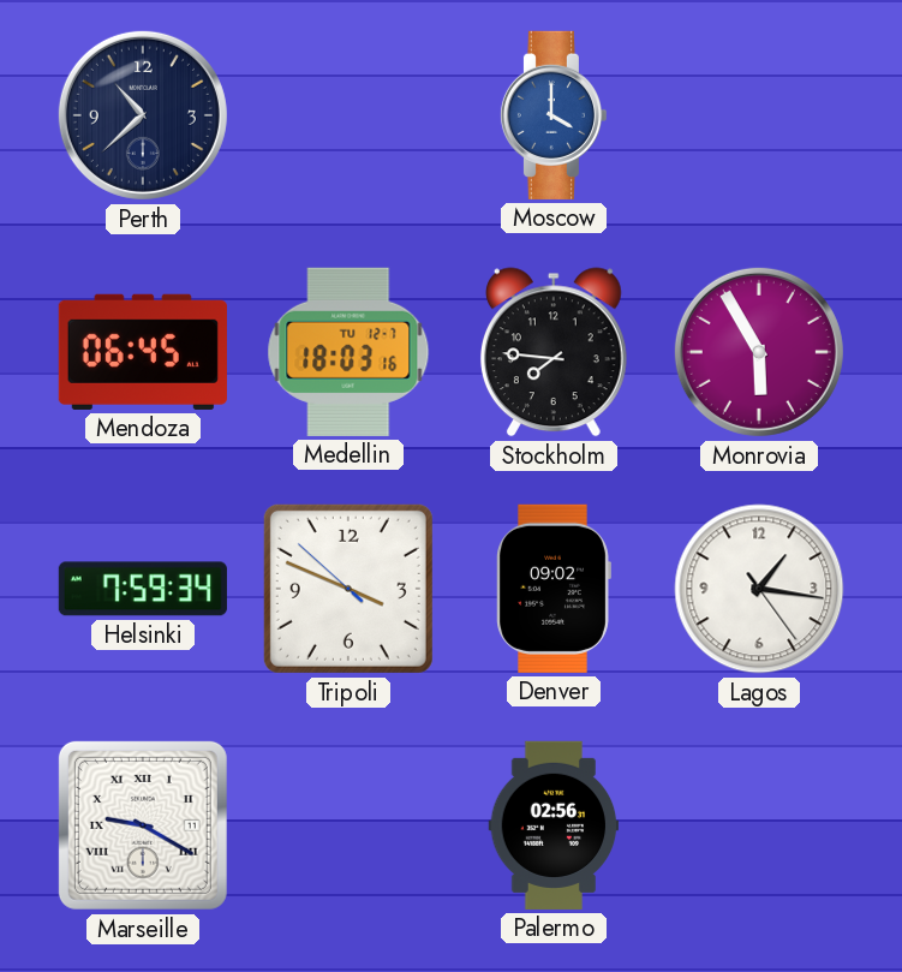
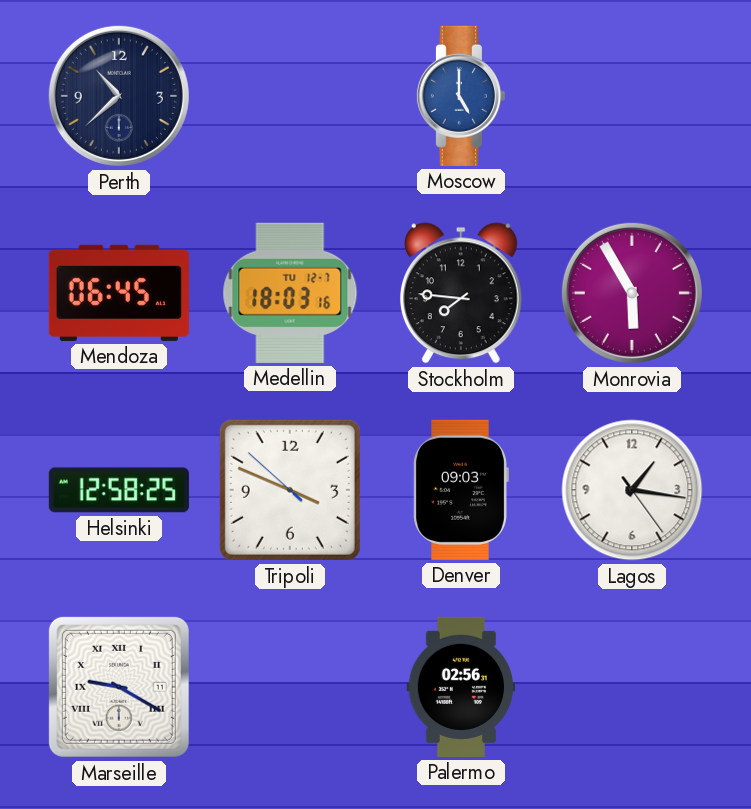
Moscow: 4:00 -> 5:00
Helsinki: 7:59 -> 12:58
Denver: 09:02 -> 09:03
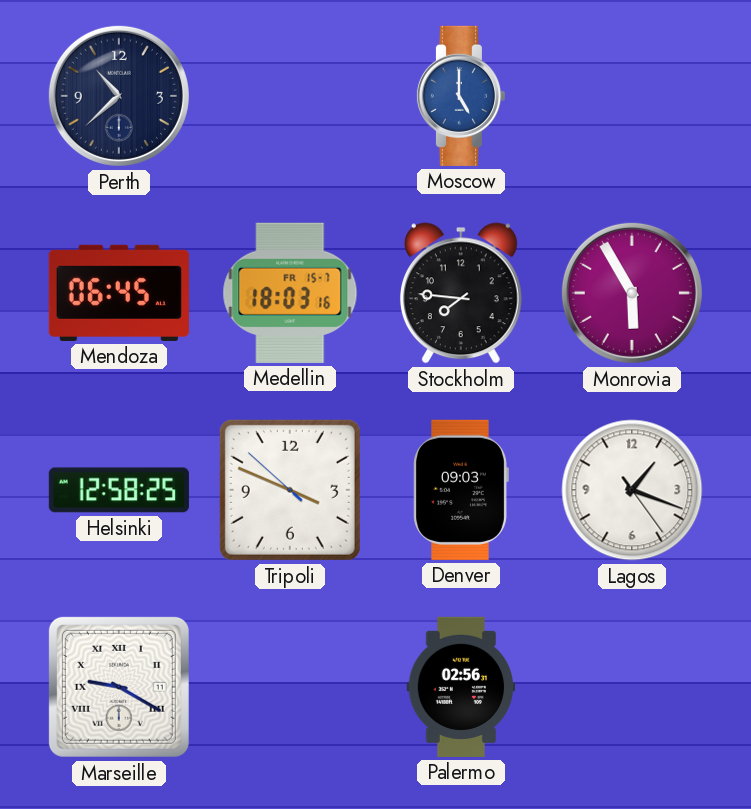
Medellin date: TU 12-7 -> FR 15-7
Lagos: 1:16 -> 1:18
